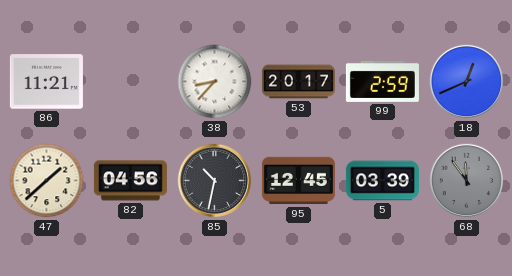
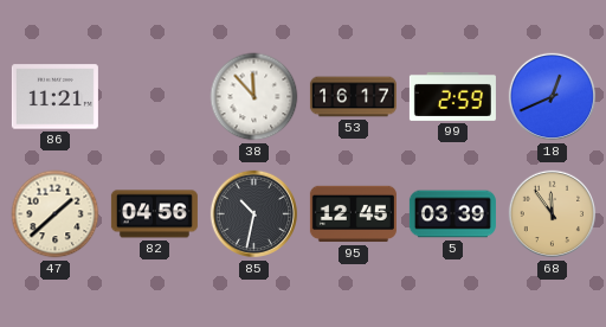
38: 8:37 -> 11:53
53: 20:17 -> 16:17
68 dial: grey -> champagne
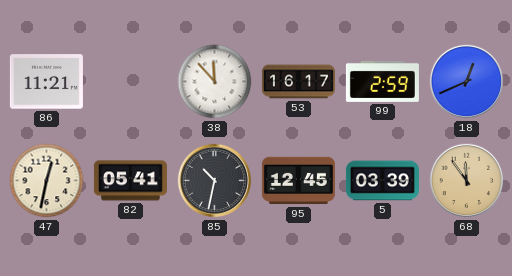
47: 1:38 -> 12:32
82: 04:56 -> 05:41
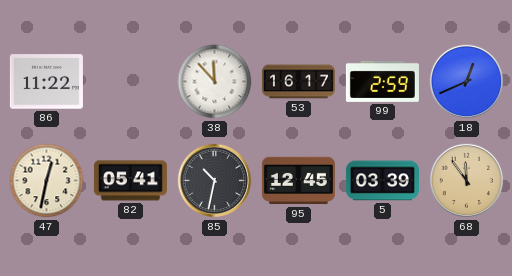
86: 11:21 -> 11:22
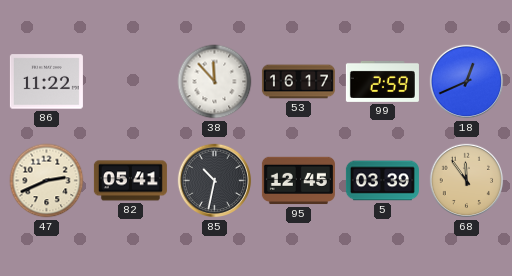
47: 12:32 -> 2:41
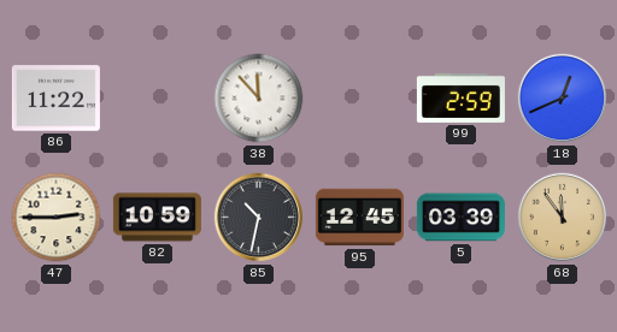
53: 16:17 -> none
47: 2:41 -> 2:45
82: 05:41 -> 10:59
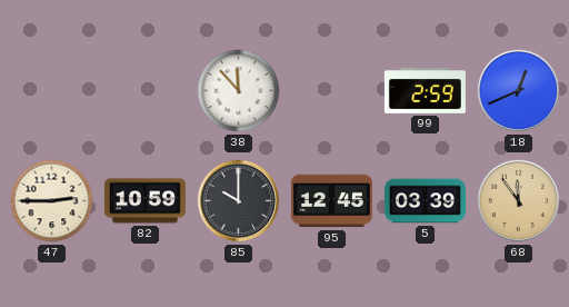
86: 11:22 -> none
85: 10:32 -> 10:00
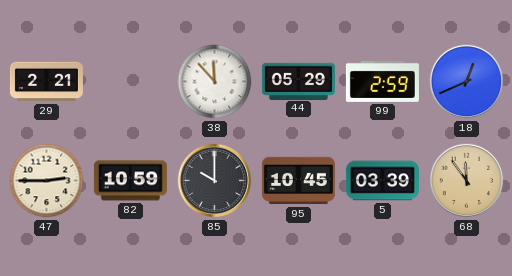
29: none -> 2:21
44: none -> 05:29
95: 12:45 -> 10:45
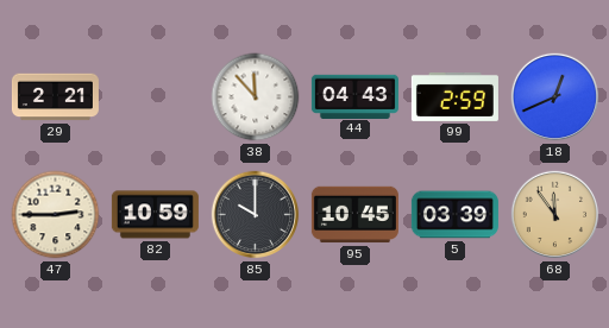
44: 05:29 -> 04:43
